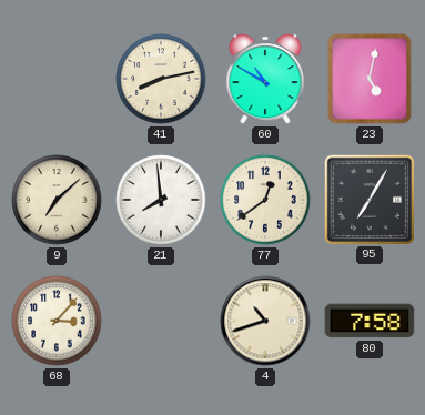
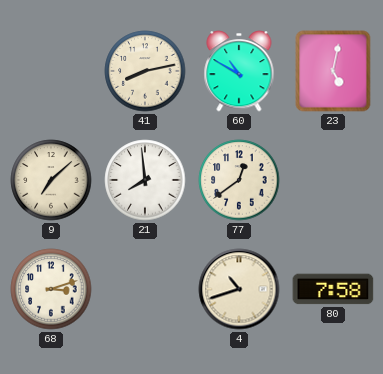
95: 7:05 -> none
68: 3:07 -> 3:12
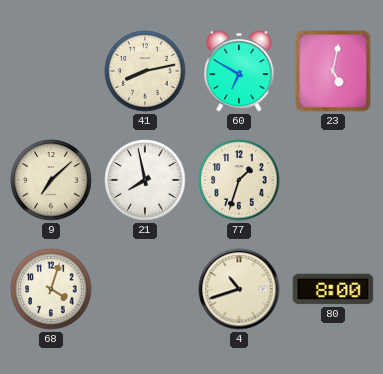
60: 10:50 -> 6:50
21: 7:59 -> 7:58
77: 12:39 -> 1:33
68: 3:12 -> 4:03
80: 7:58 -> 8:00
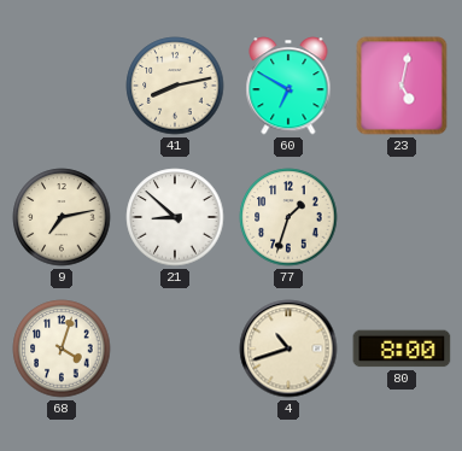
9: 7:08 -> 7:13
21: 7:58 -> 8:52
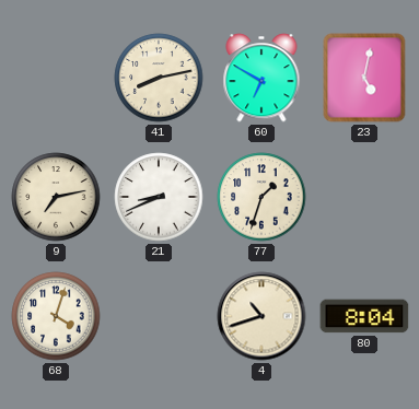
21: 8:52 -> 8:41
80: 8:00 -> 8:04
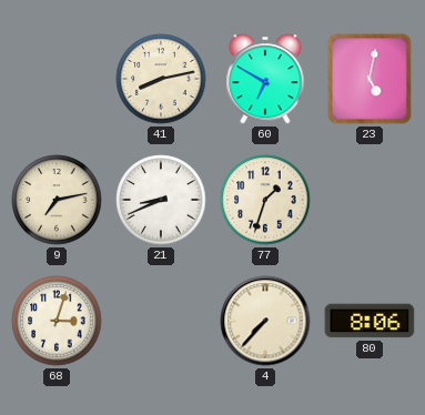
68: 4:03 -> 3:03
4: 10:42 -> 7:37
80: 8:04 -> 8:06
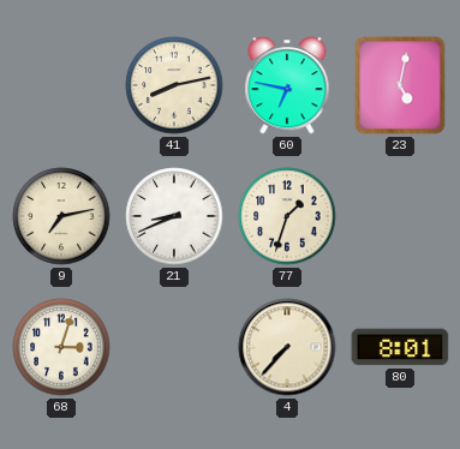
60: 6:50 -> 6:47
80: 8:06 -> 8:01
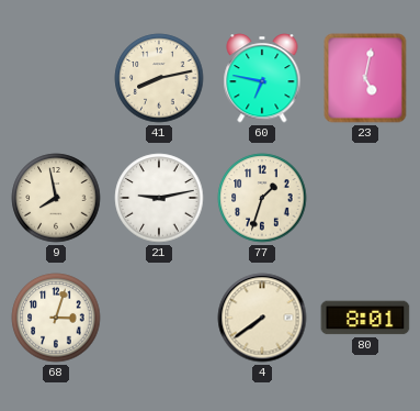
9: 7:13 -> 7:58
21: 8:41 -> 9:13
4: 7:37 -> 7:39
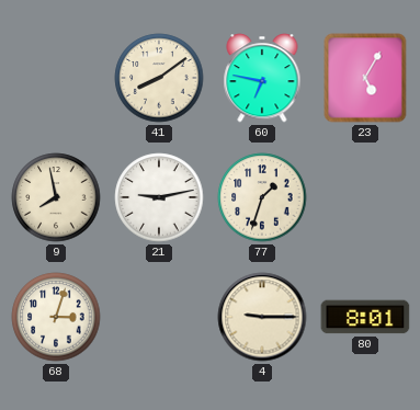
41: 8:13 -> 8:09
23: 5:02 -> 5:05
4: 7:39 -> 9:15
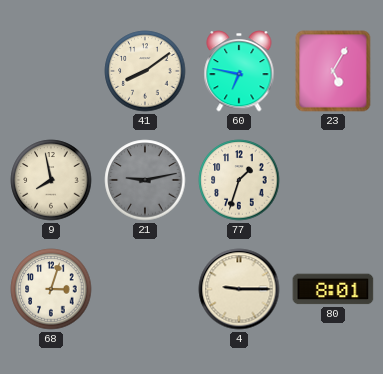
21 dial: white -> grey
